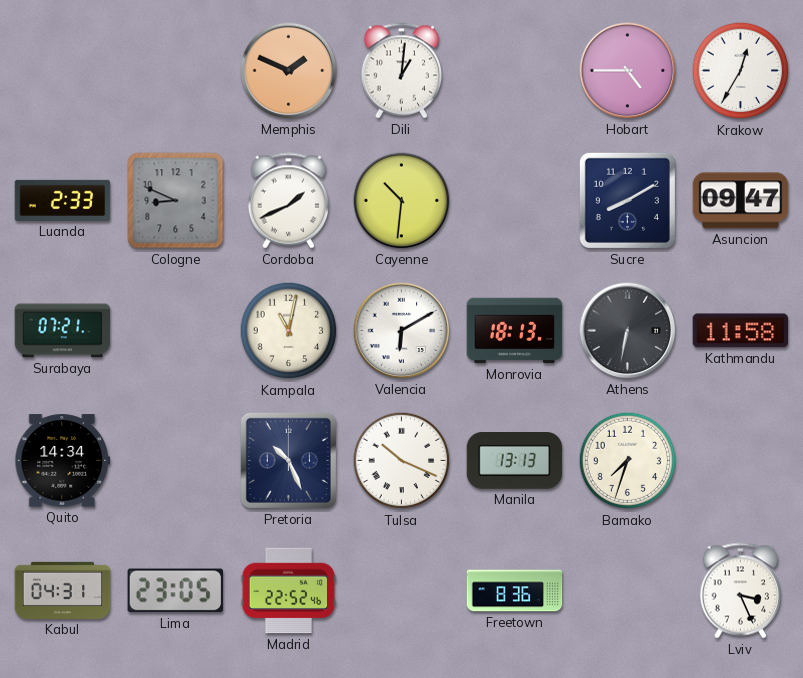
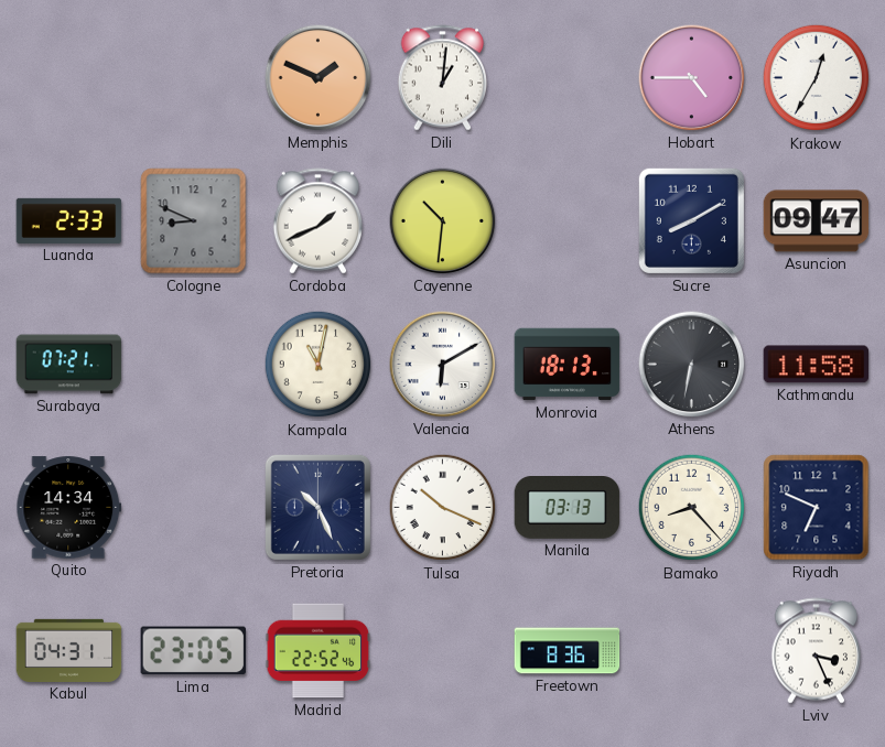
Manila: 13:13 -> 03:13
Bamako: 7:33 -> 8:23
Riyadh: none -> 6:49
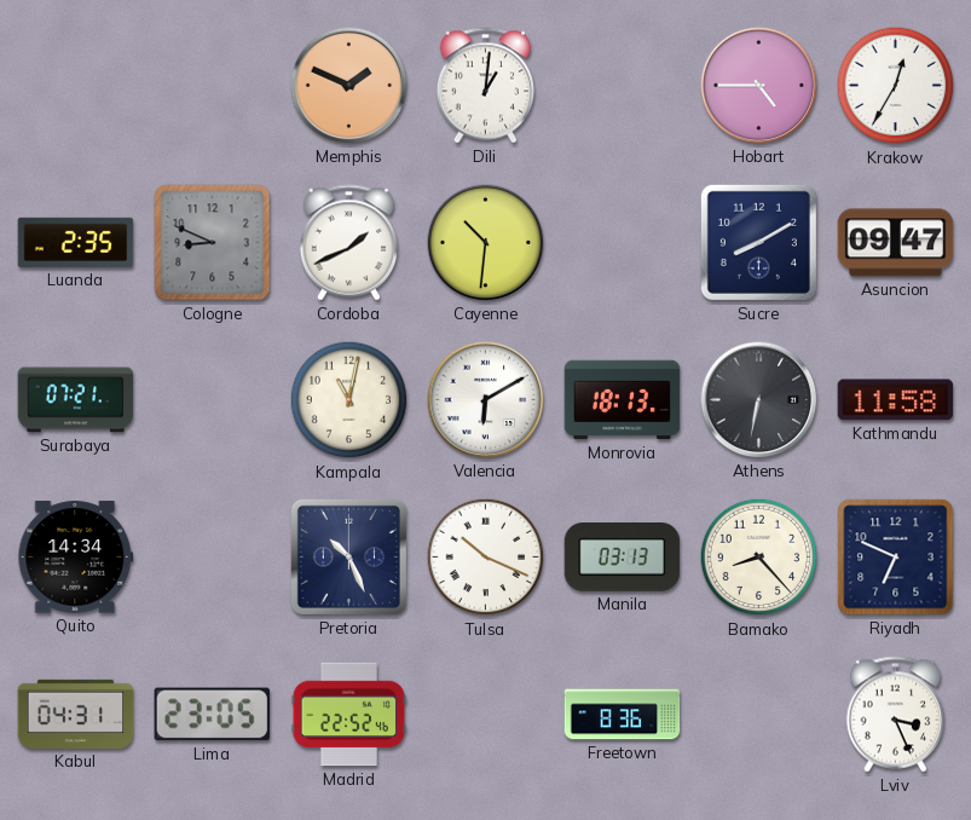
Luanda: 2:33 -> 2:35
